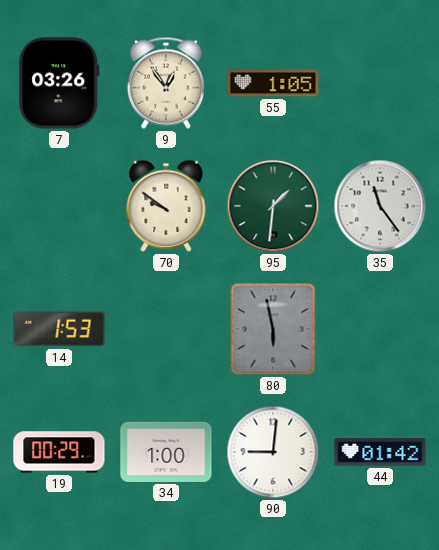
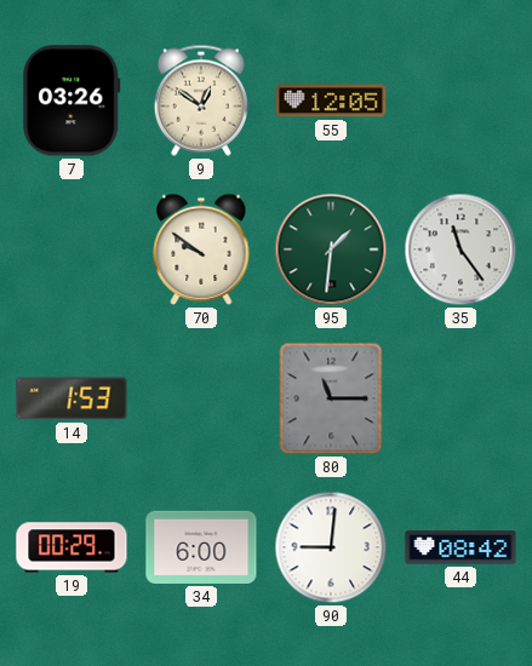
9: 12:54 -> 12:51
55: 1:05 -> 12:05
80: 5:58 -> 11:15
34: 1:00 -> 6:00
44: 01:42 -> 08:42
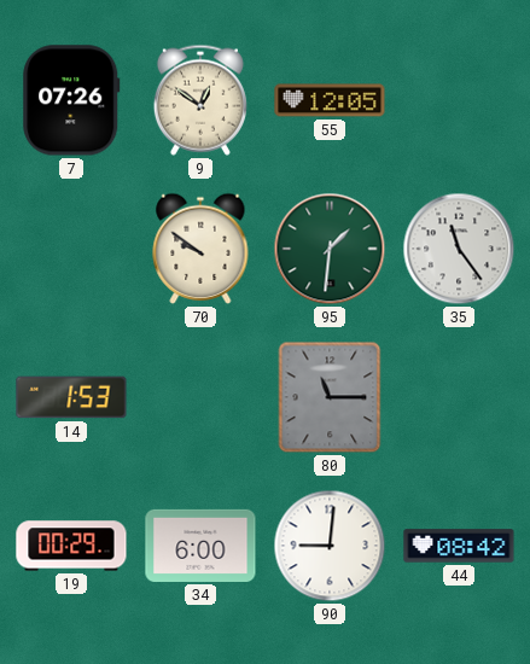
7: 03:26 -> 07:26
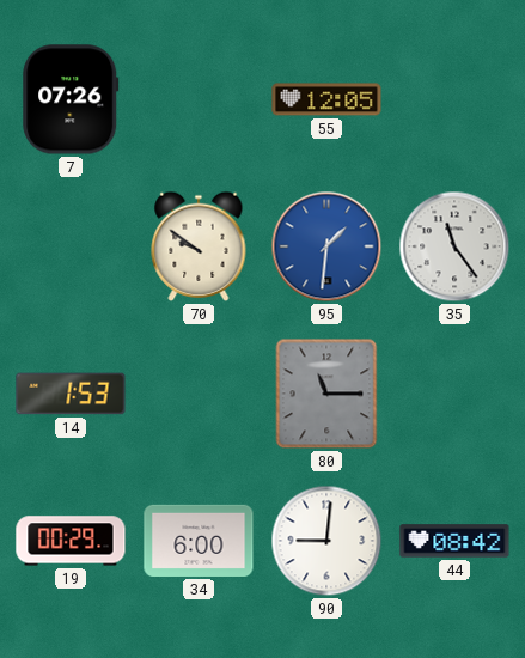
9: 12:51 -> none
95 dial: green -> blue
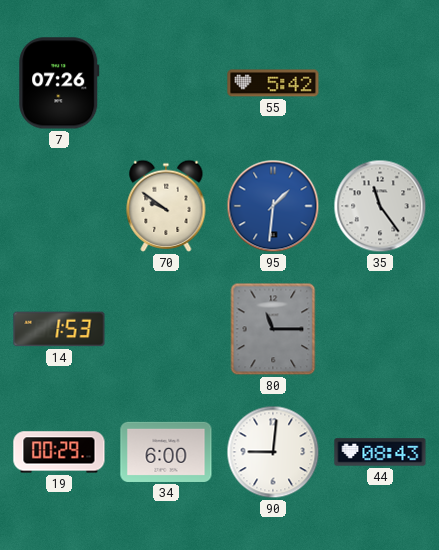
55: 12:05 -> 5:42
44: 08:42 -> 08:43
